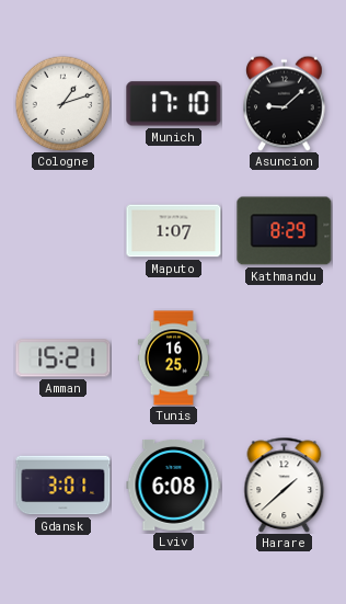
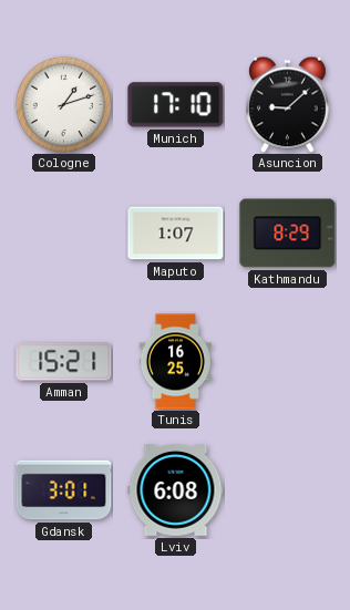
Harare: 1:38 -> none
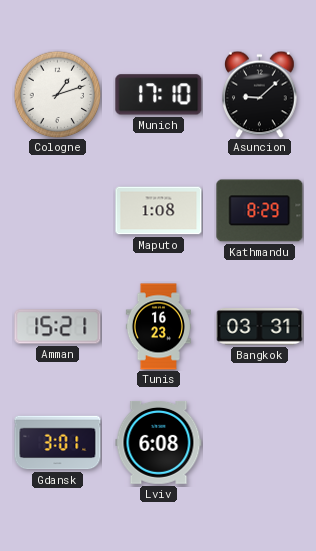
Maputo: 1:07 -> 1:08
Tunis: 16:25 -> 16:23
Bangkok: none -> 03:31
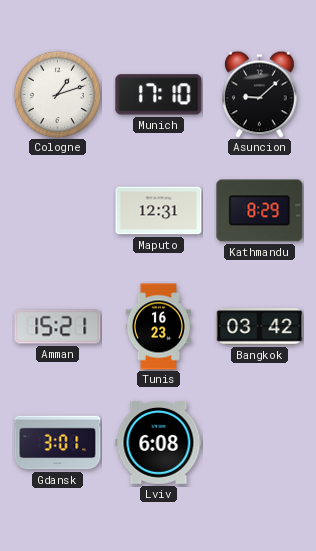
Maputo: 1:08 -> 12:31
Bangkok: 03:31 -> 03:42
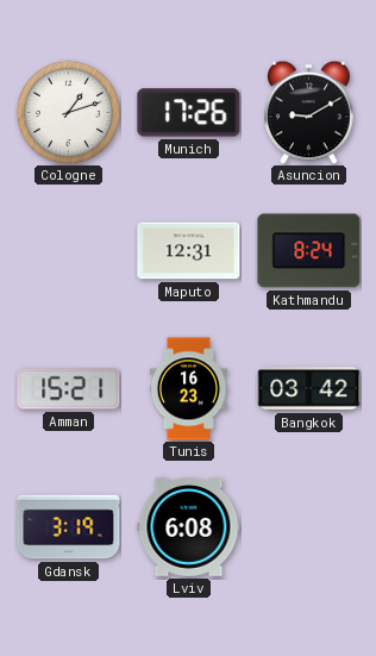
Munich: 17:10 -> 17:26
Asuncion: 9:08 -> 9:10
Kathmandu: 8:29 -> 8:24
Gdansk: 3:01 -> 3:19
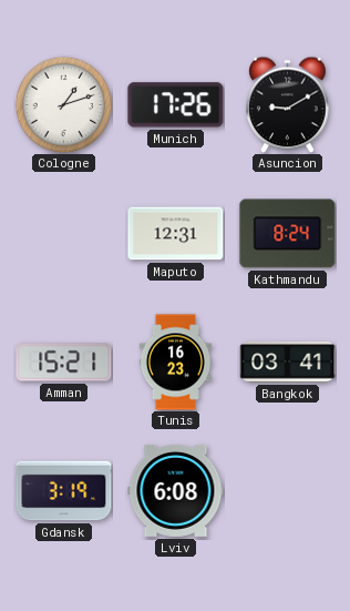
Bangkok: 03:42 -> 03:41
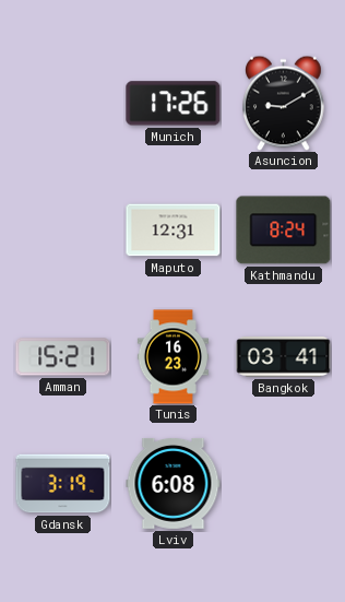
Cologne: 1:12 -> none
